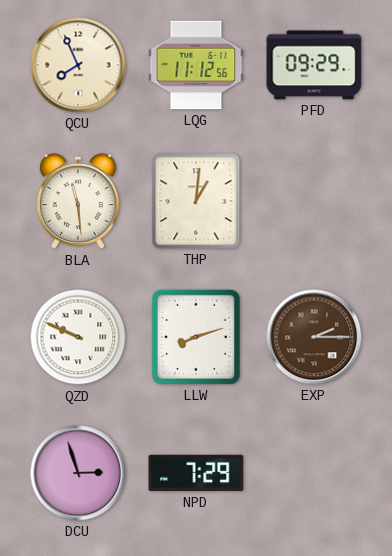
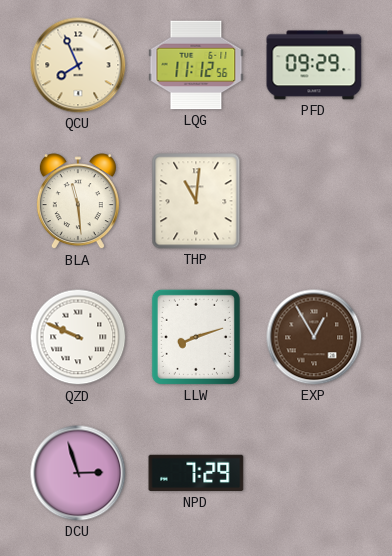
THP: 1:01 -> 11:01
EXP: 2:15 -> 12:55
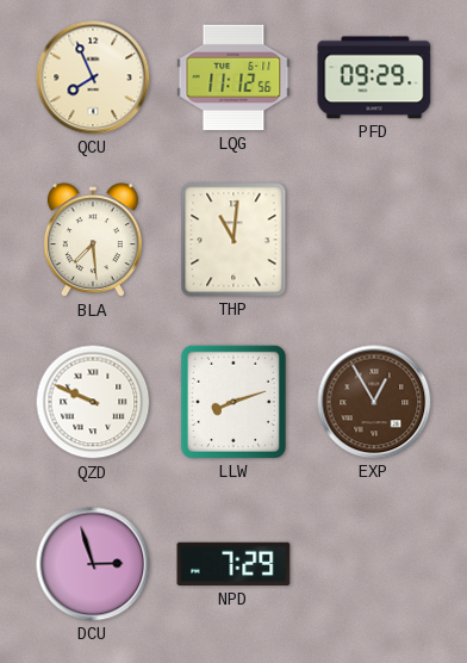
BLA: 11:29 -> 7:29
